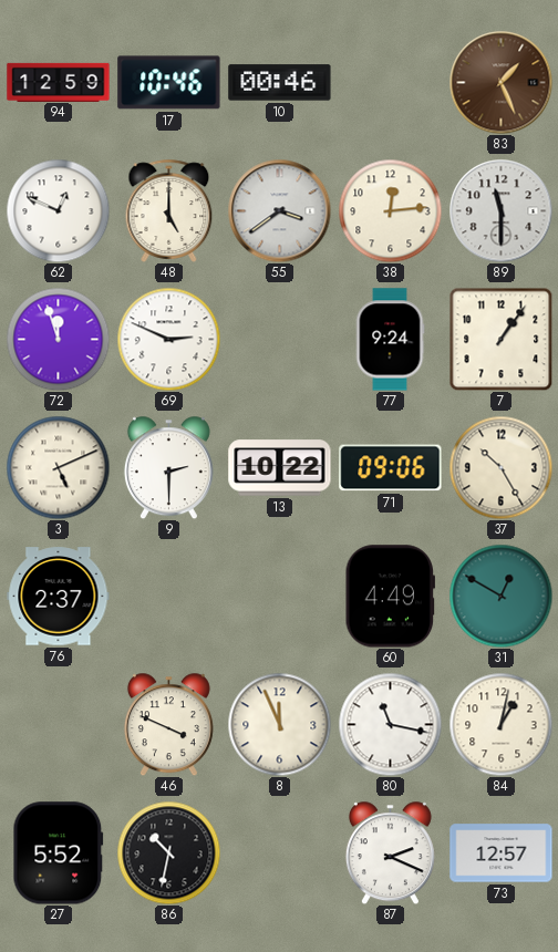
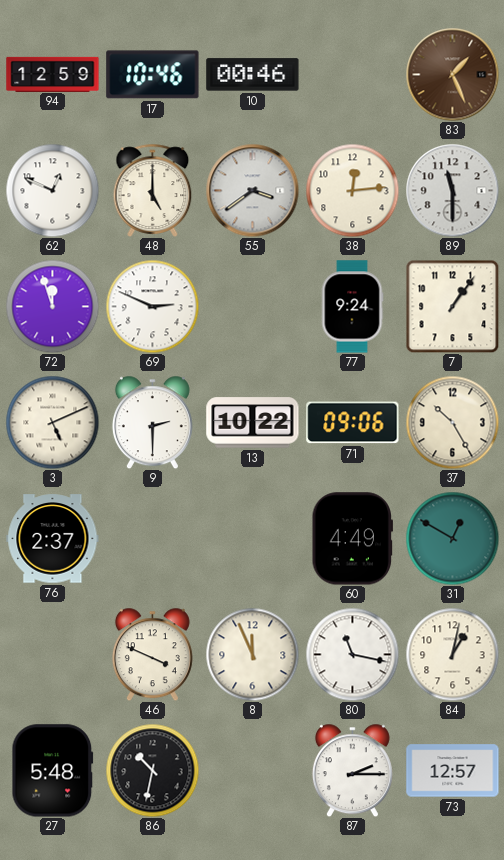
27: 5:52 -> 5:48
87: 2:19 -> 2:15
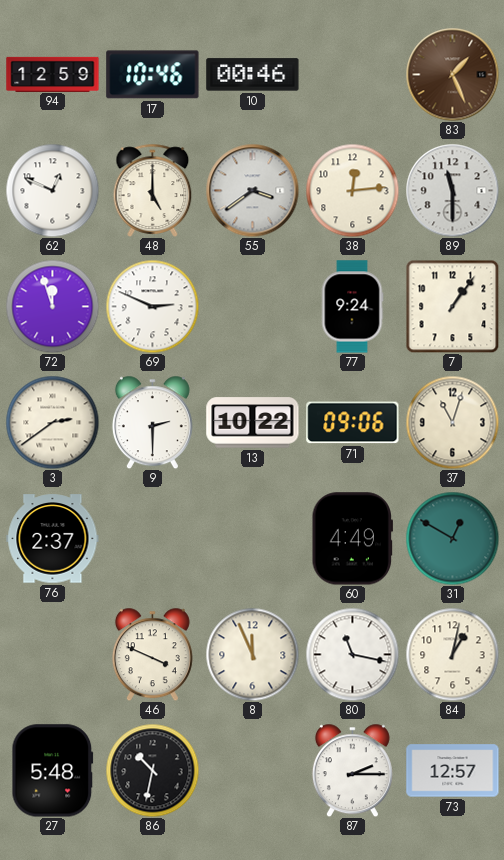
3: 5:11 -> 2:39
37: 10:25 -> 11:03
